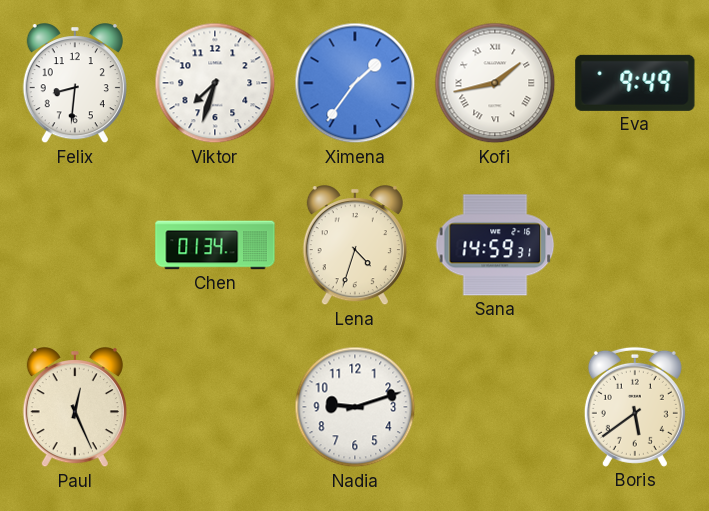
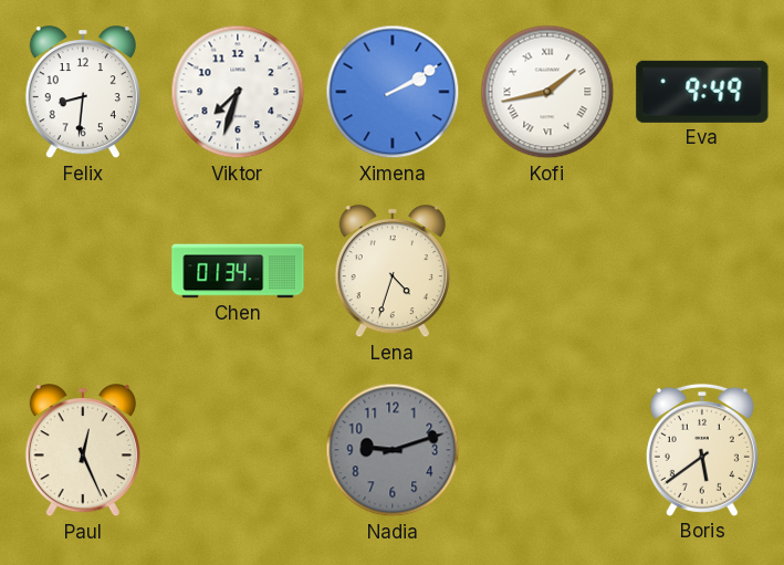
Ximena: 1:36 -> 2:10
Sana: 14:59 -> none
Nadia dial: white -> grey
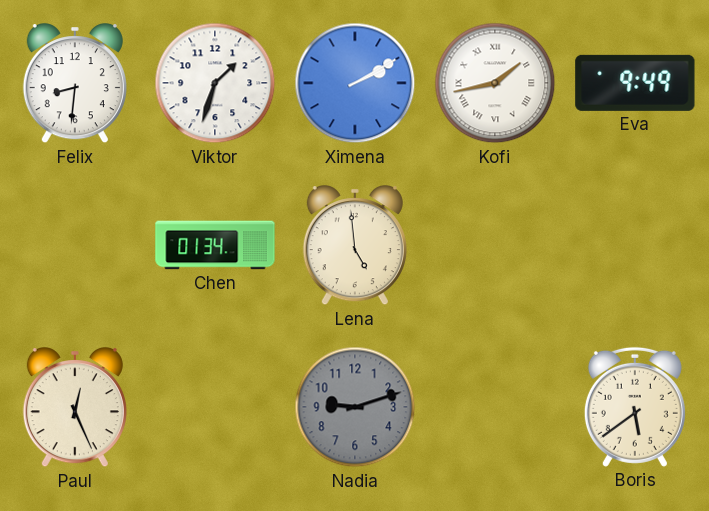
Viktor: 7:33 -> 1:33
Lena: 4:33 -> 4:59
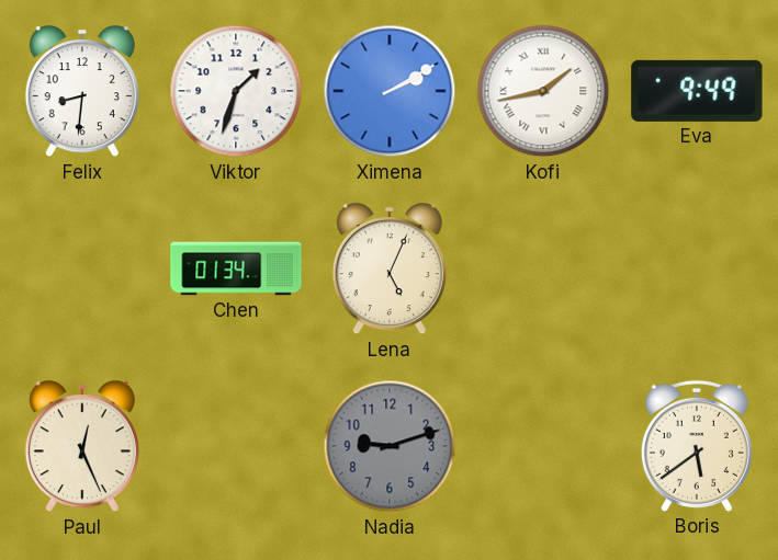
Lena: 4:59 -> 5:04
